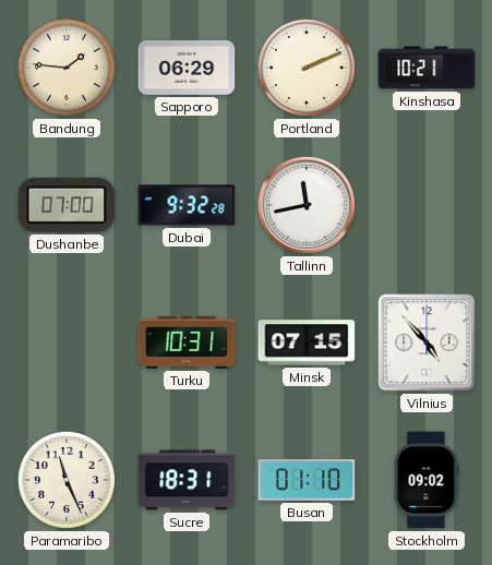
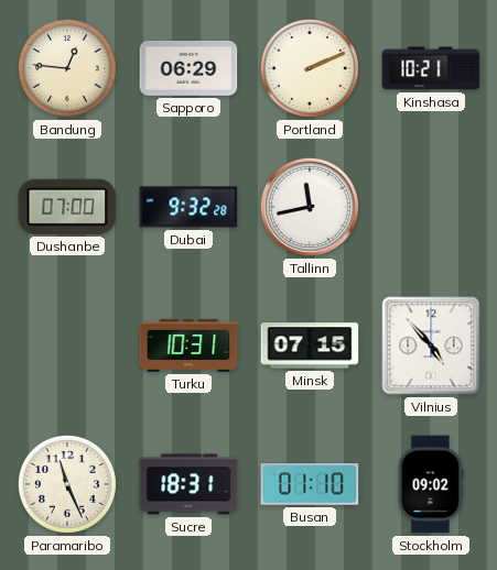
Bandung: 1:46 -> 12:46
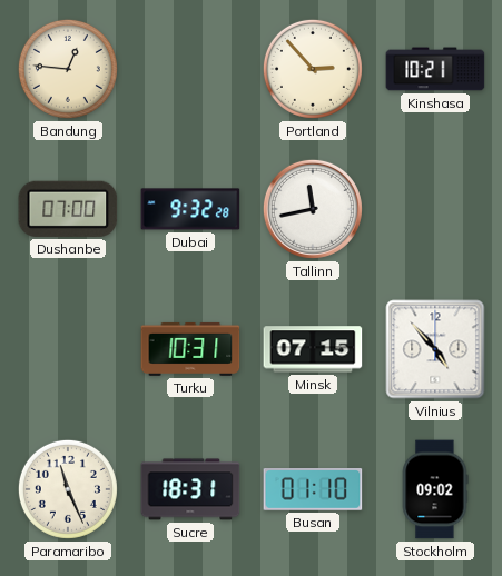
Sapporo: 06:29 -> none
Portland: 2:11 -> 2:53
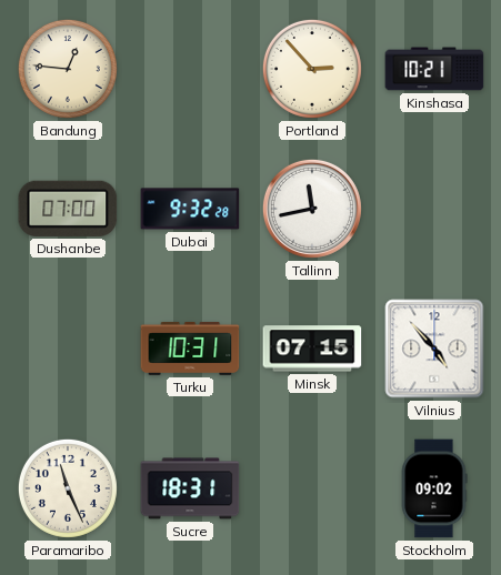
Busan: 01:10 -> none
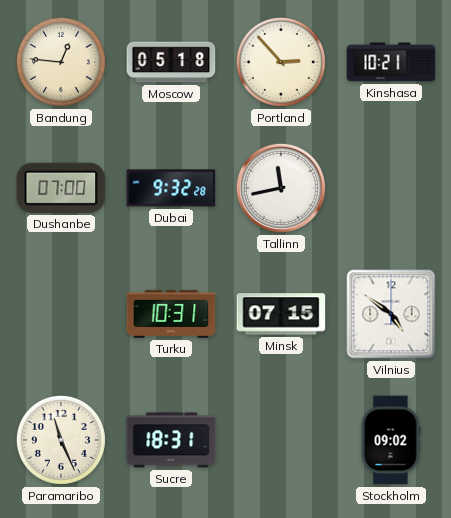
Moscow: none -> 05:18
Vilnius: 4:53 -> 4:51
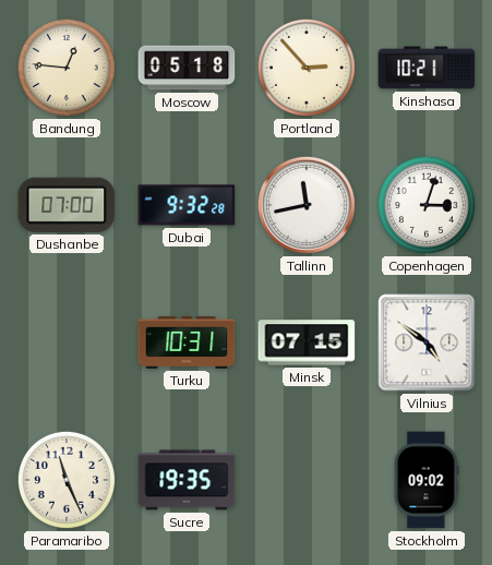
Copenhagen: none -> 3:03
Sucre: 18:31 -> 19:35
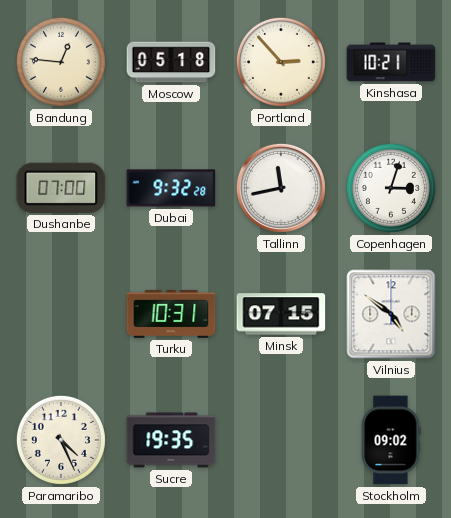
Paramaribo: 11:26 -> 4:26
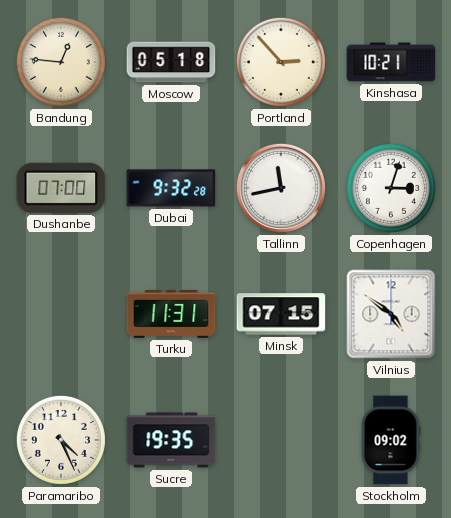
Turku: 10:31 -> 11:31
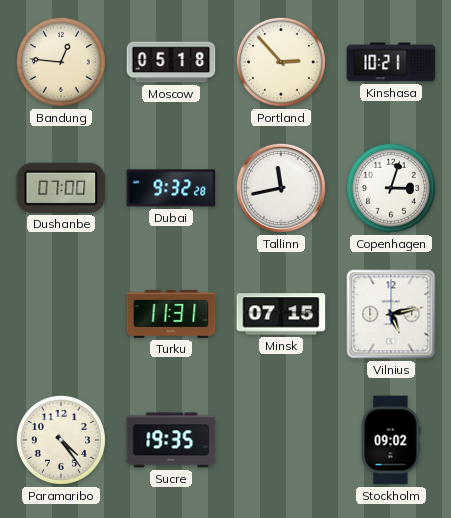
Vilnius: 4:51 -> 5:13
Paramaribo: 4:26 -> 4:24
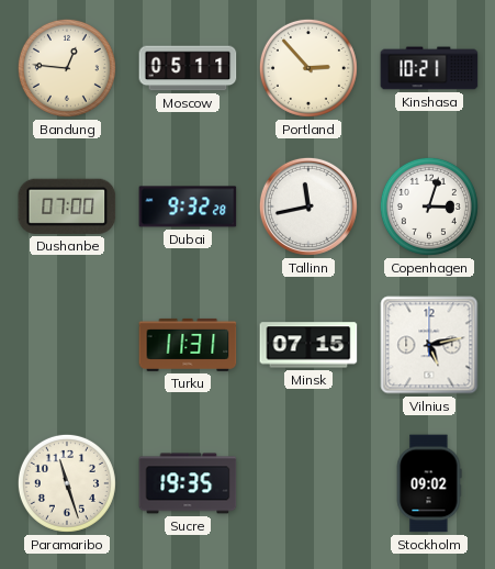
Moscow: 05:18 -> 05:11
Paramaribo: 4:24 -> 11:27
